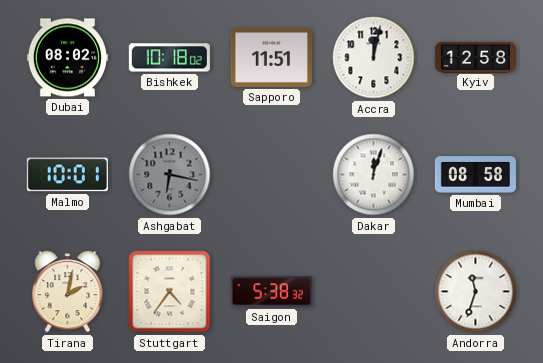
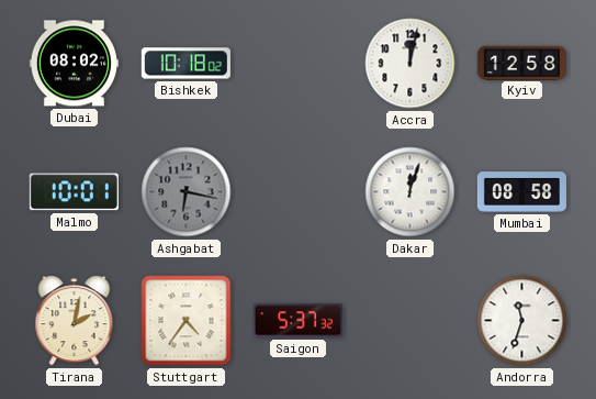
Sapporo: 11:51 -> none
Saigon: 5:38 -> 5:37
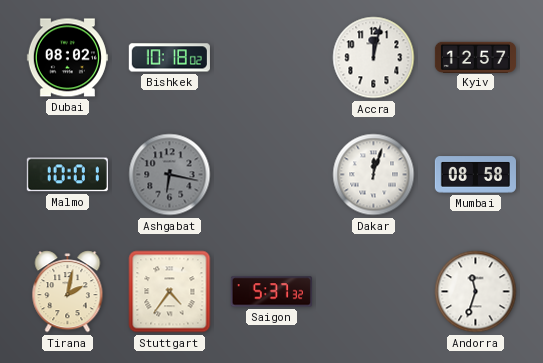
Kyiv: 12:58 -> 12:57
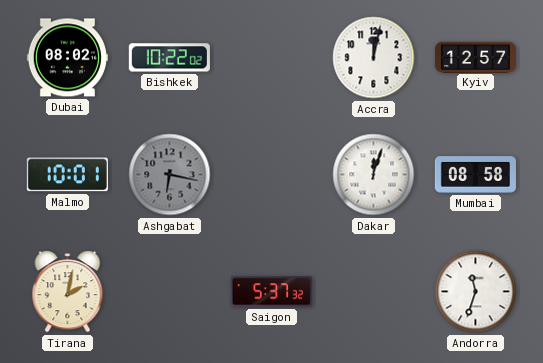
Bishkek: 10:18 -> 10:22
Stuttgart: 4:36 -> none
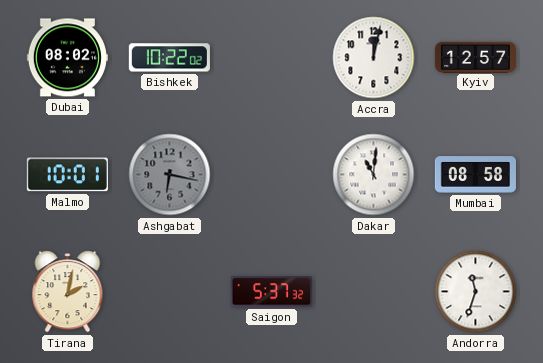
Dakar: 12:03 -> 11:01
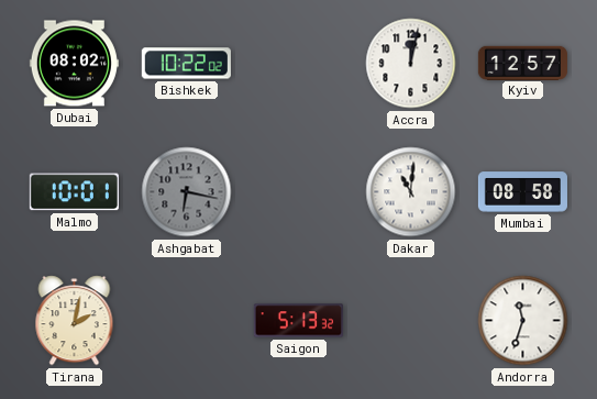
Saigon: 5:37 -> 5:13
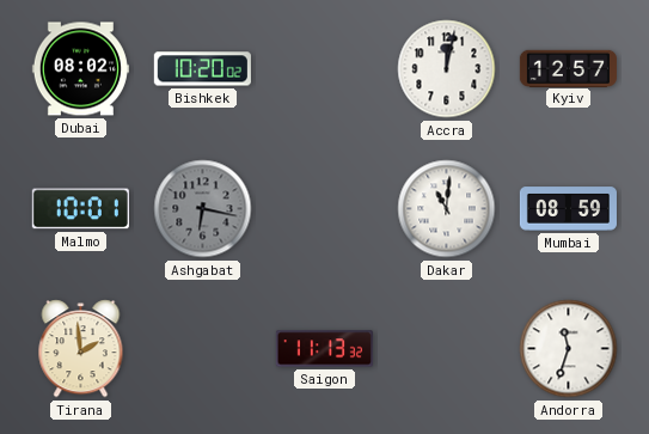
Bishkek: 10:22 -> 10:20
Mumbai: 08:58 -> 08:59
Tirana: 2:02 -> 1:59
Saigon: 5:13 -> 11:13
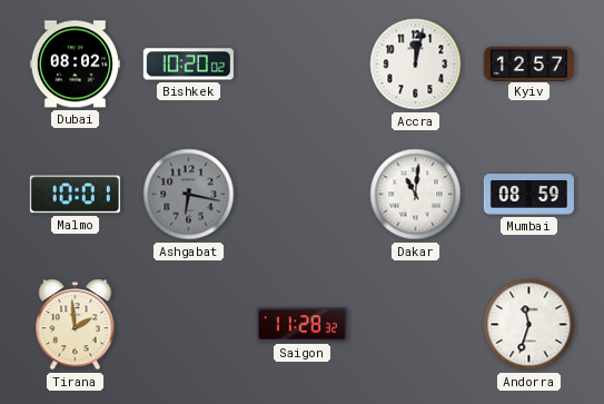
Saigon: 11:13 -> 11:28
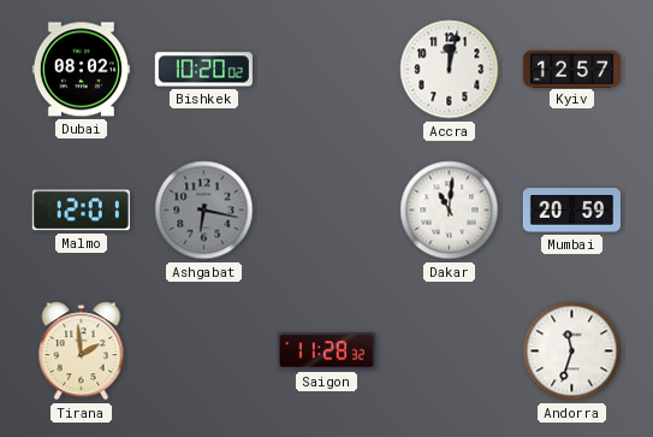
Malmo: 10:01 -> 12:01
Mumbai: 08:59 -> 20:59
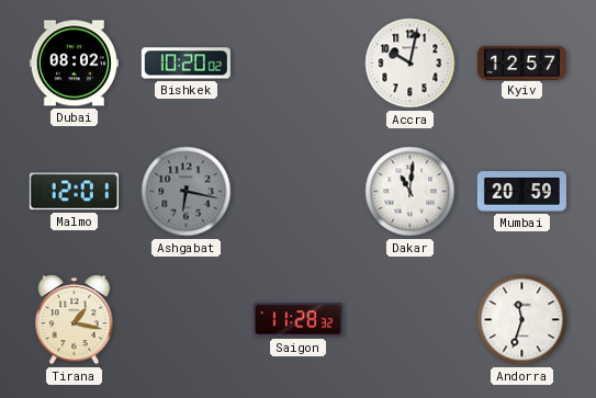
Accra: 12:02 -> 10:02
Tirana: 1:59 -> 1:17
